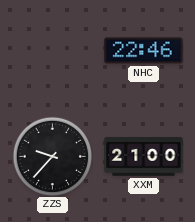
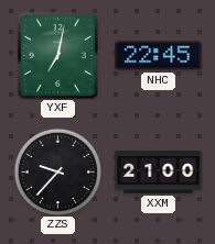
YXF: none -> 7:02
NHC: 22:46 -> 22:45
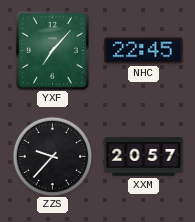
YXF: 7:02 -> 7:07
XXM: 21:00 -> 20:57
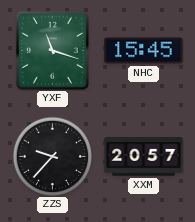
YXF: 7:07 -> 11:18
NHC: 22:45 -> 15:45
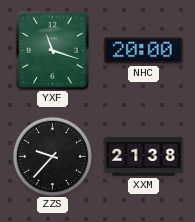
NHC: 15:45 -> 20:00
XXM: 20:57 -> 21:38
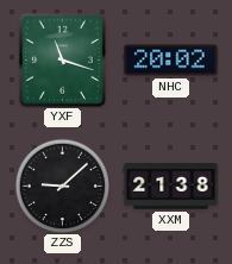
NHC: 20:00 -> 20:02
ZZS: 9:37 -> 9:08
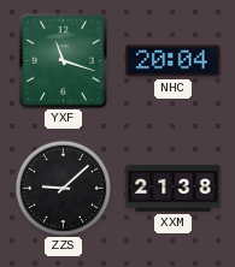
NHC: 20:02 -> 20:04
